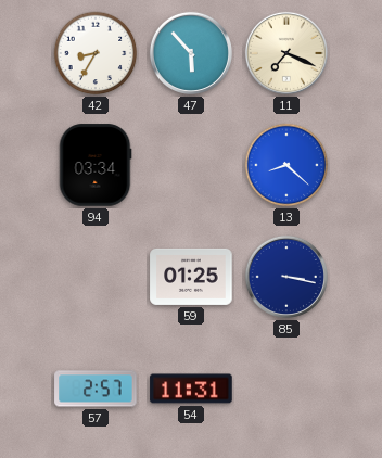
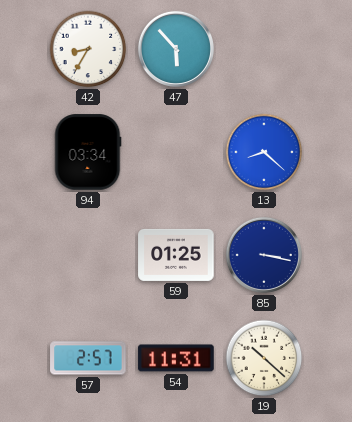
11: 7:19 -> none
19: none -> 10:22
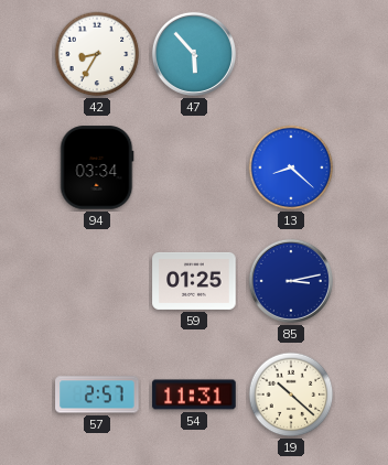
85: 3:17 -> 3:13
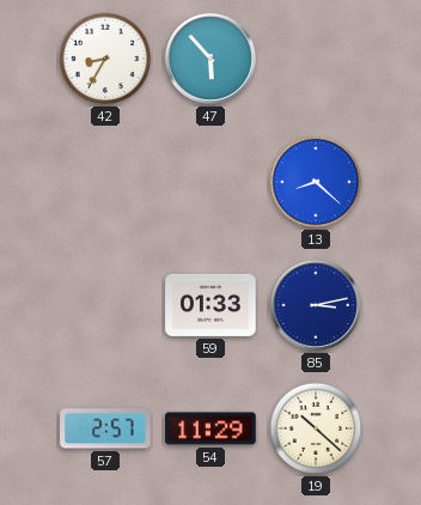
94: 03:34 -> none
59: 01:25 -> 01:33
54: 11:31 -> 11:29
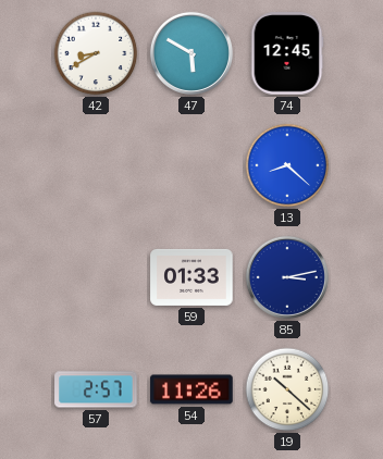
42: 8:35 -> 8:40
47: 5:53 -> 5:50
74: none -> 12:45
54: 11:29 -> 11:26
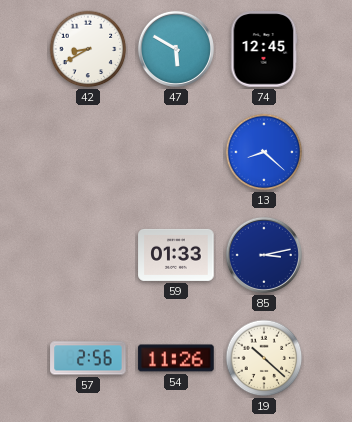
57: 2:57 -> 2:56
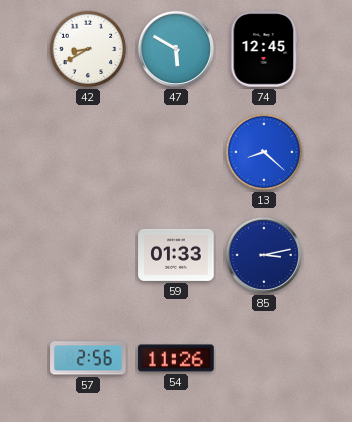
19: 10:22 -> none
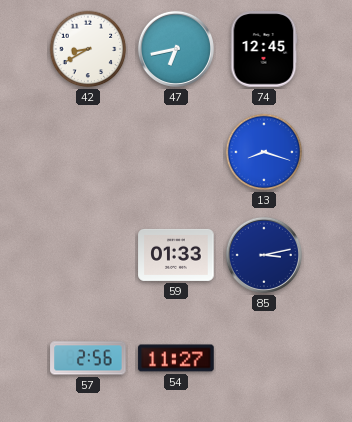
47: 5:50 -> 6:43
13: 8:22 -> 8:18
54: 11:26 -> 11:27
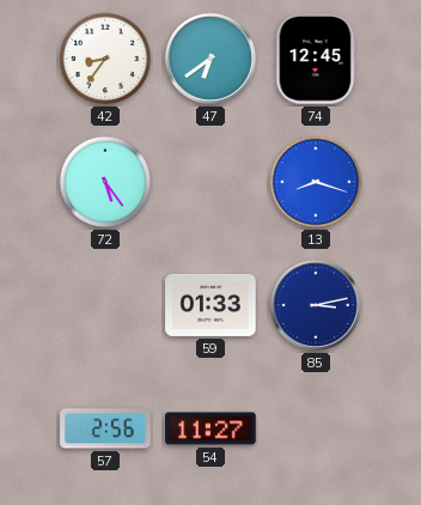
42: 8:40 -> 8:36
47: 6:43 -> 6:39
72: none -> 5:24
